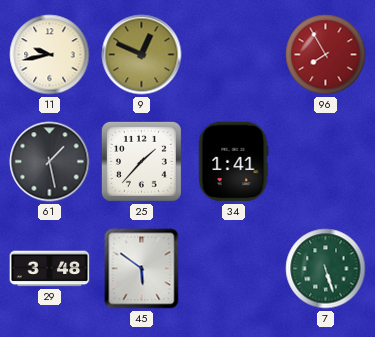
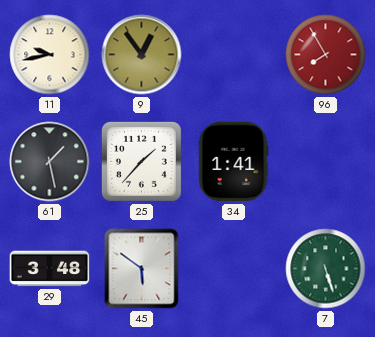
9: 12:49 -> 12:54
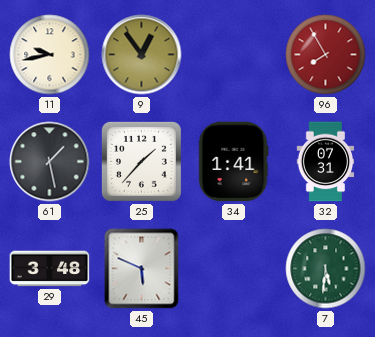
32: none -> 07:31
45: 5:51 -> 5:49
7: 5:27 -> 5:31
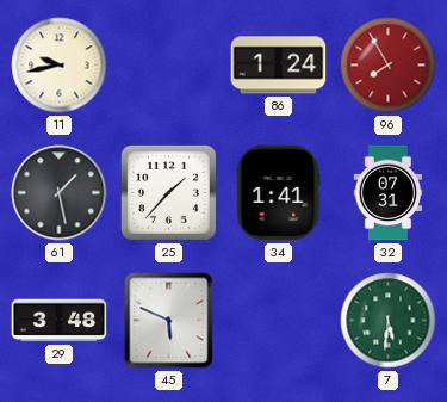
9: 12:54 -> none
86: none -> 1:24
